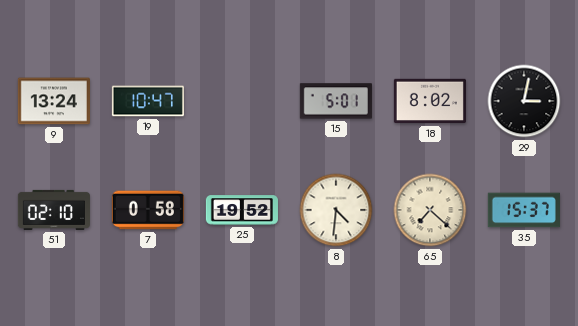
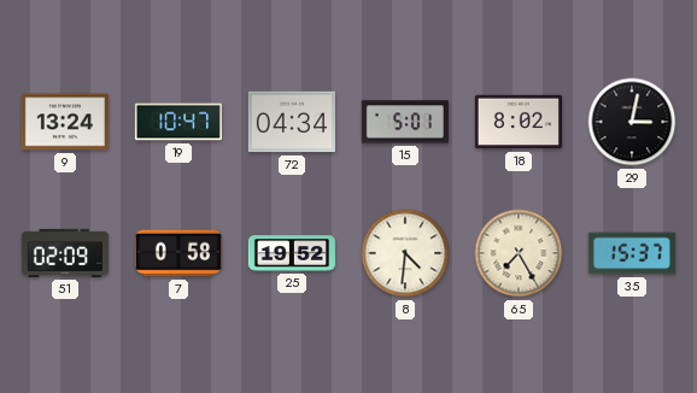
72: none -> 04:34
51: 02:10 -> 02:09
65: 7:22 -> 7:25
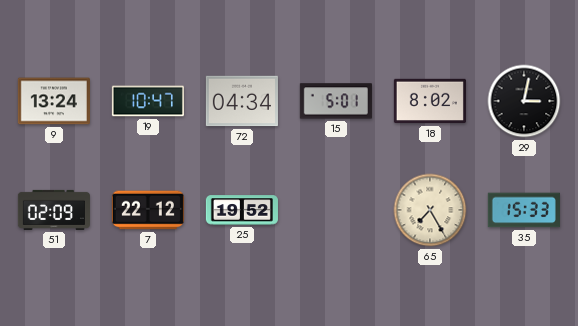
7: 0:58 -> 22:12
8: 4:31 -> none
35: 15:37 -> 15:33
